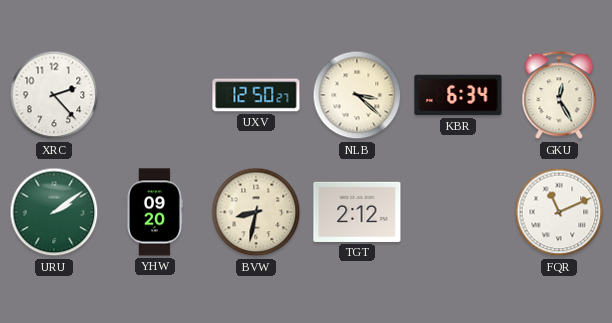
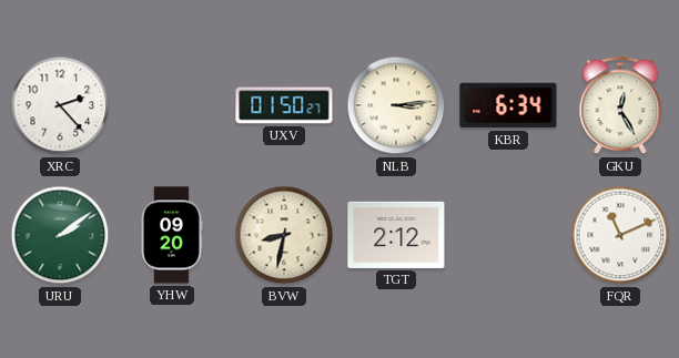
UXV: 12:50 -> 01:50
NLB: 3:22 -> 3:14
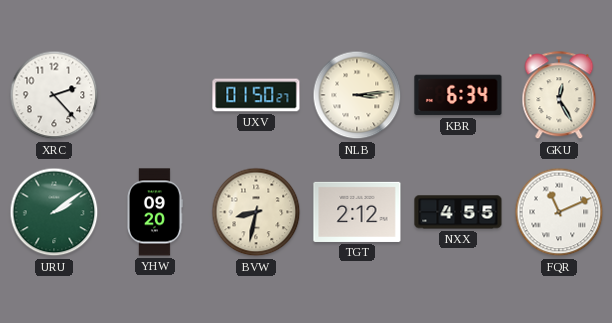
NXX: none -> 4:55
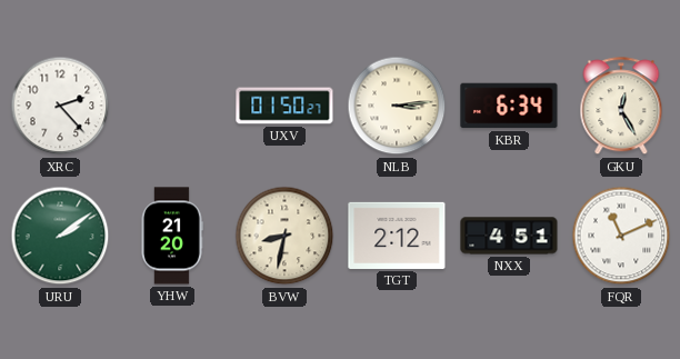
YHW: 09:20 -> 21:20
NXX: 4:55 -> 4:51
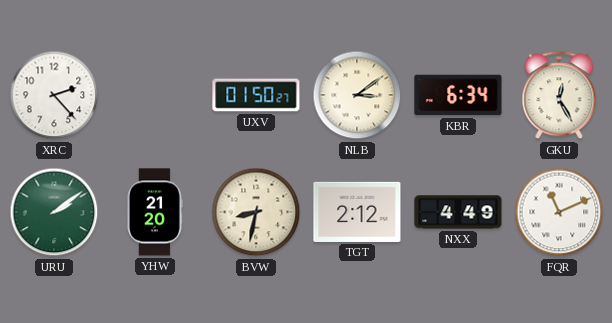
NLB: 3:14 -> 3:09
NXX: 4:51 -> 4:49
